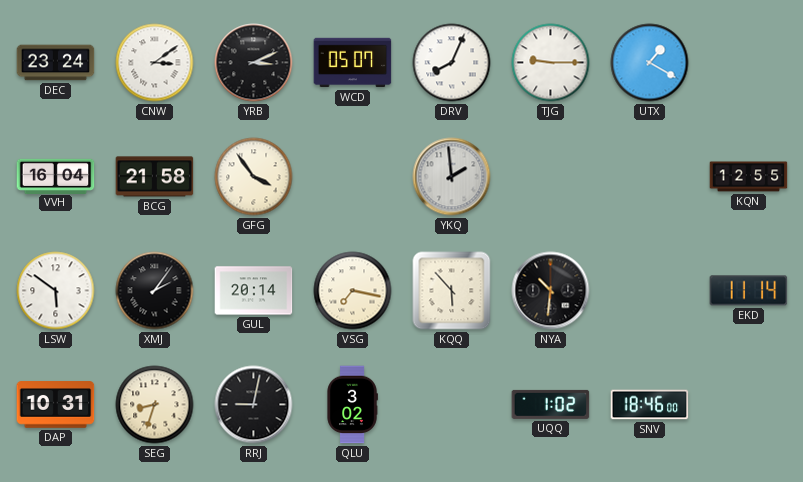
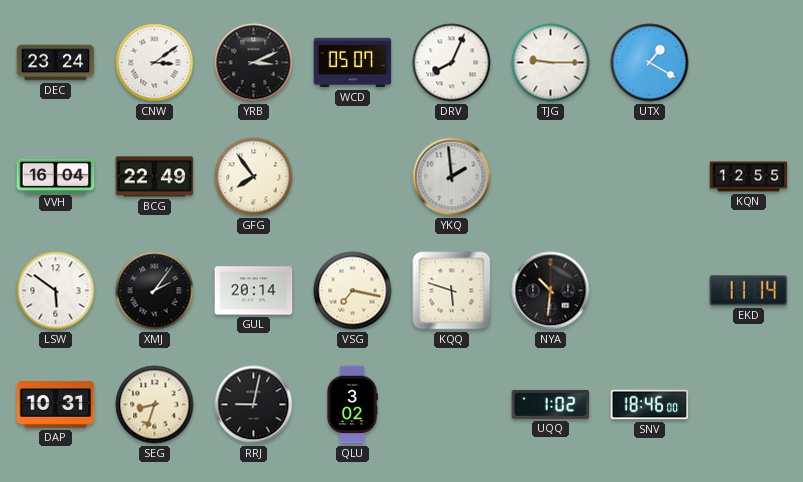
BCG: 21:58 -> 22:49
GFG: 3:54 -> 7:54
KQQ: 5:53 -> 5:48
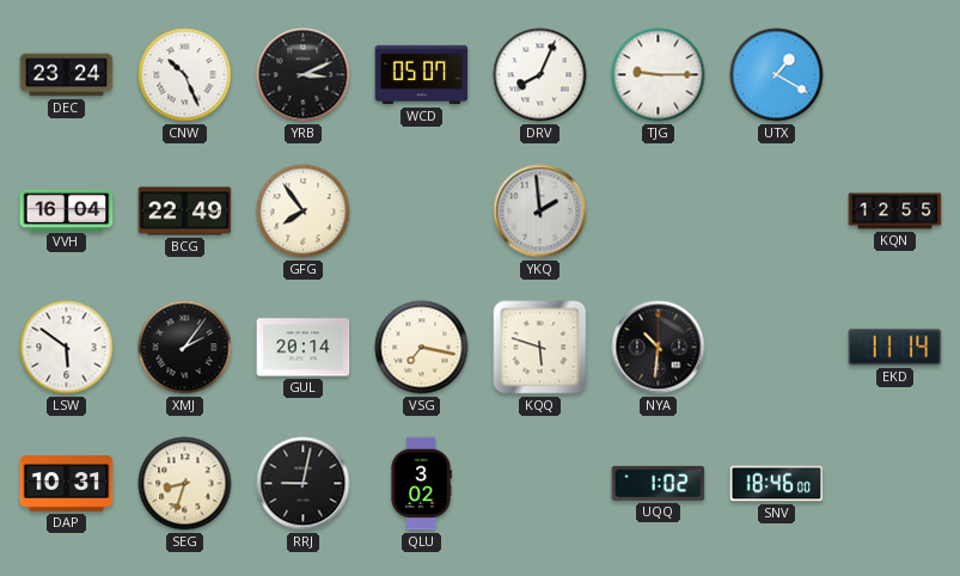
CNW: 3:09 -> 10:26
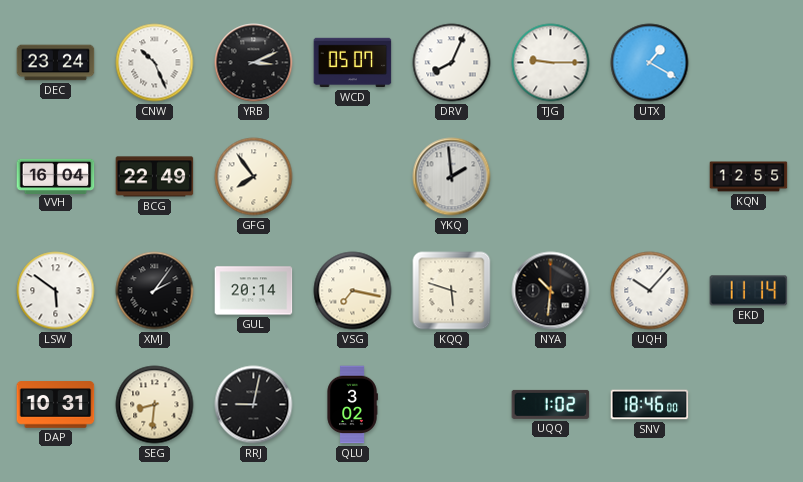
UQH: none -> 10:07
SEG: 8:33 -> 8:31
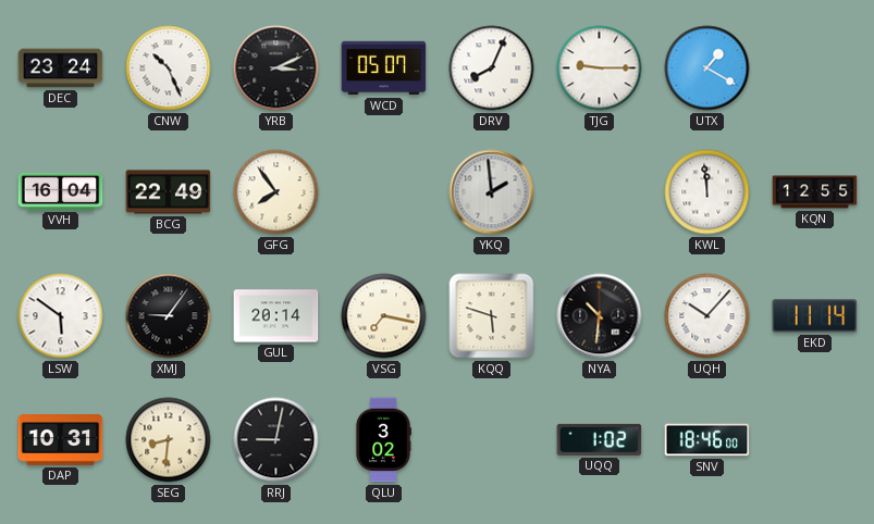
KWL: none -> 11:59
XMJ: 2:06 -> 9:06
